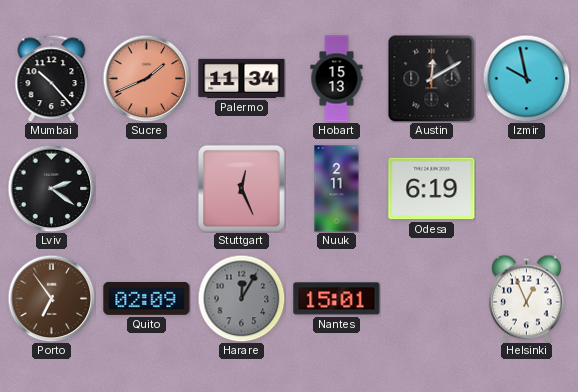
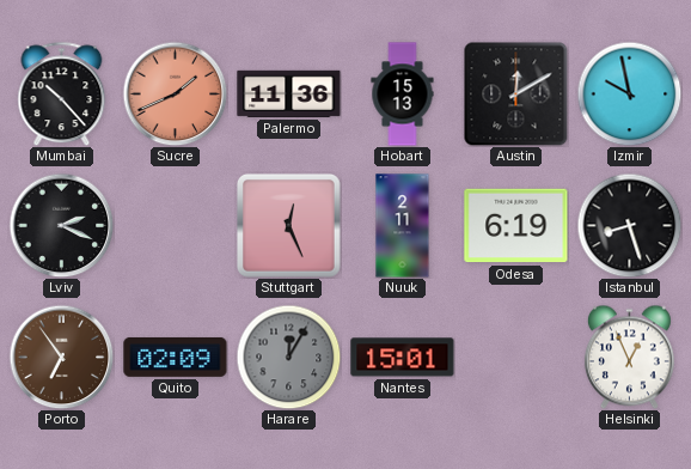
Palermo: 11:34 -> 11:36
Lviv: 2:21 -> 2:19
Istanbul: none -> 8:27
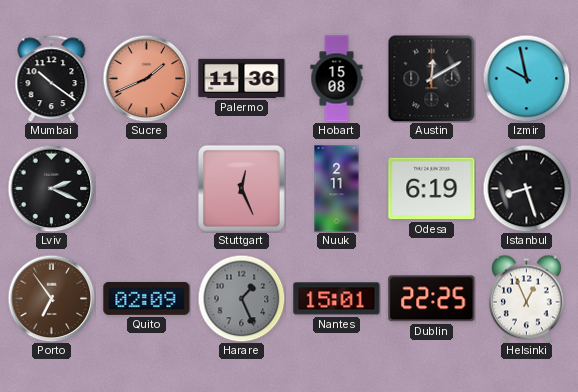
Mumbai: 10:23 -> 10:21
Hobart: 15:13 -> 15:08
Harare: 12:05 -> 1:26
Dublin: none -> 22:25
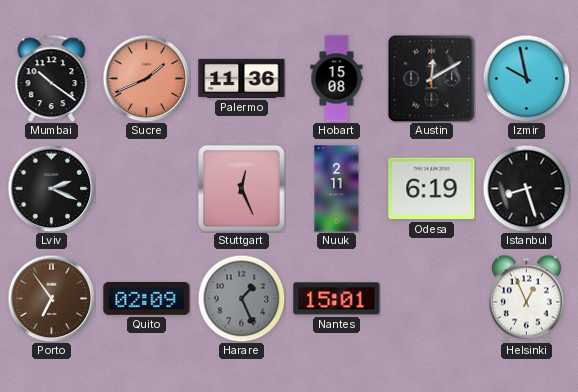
Dublin: 22:25 -> none
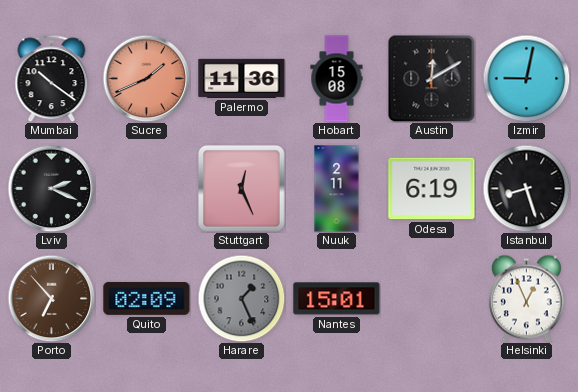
Izmir: 9:58 -> 9:02
Porto: 6:54 -> 6:53
